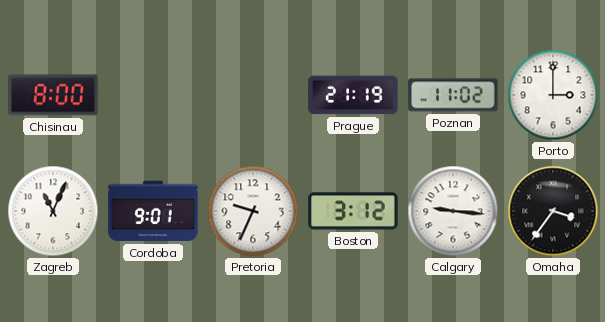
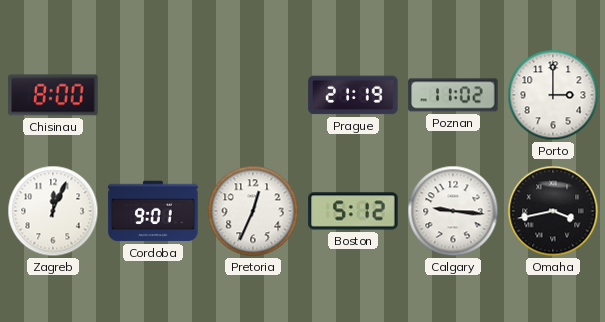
Zagreb: 11:04 -> 12:04
Pretoria: 9:34 -> 12:34
Boston: 3:12 -> 5:12
Omaha: 3:36 -> 3:43
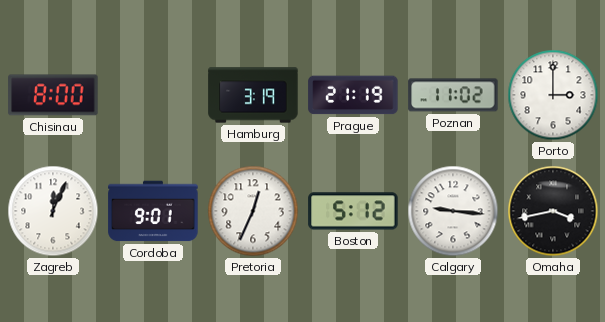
Hamburg: none -> 3:19
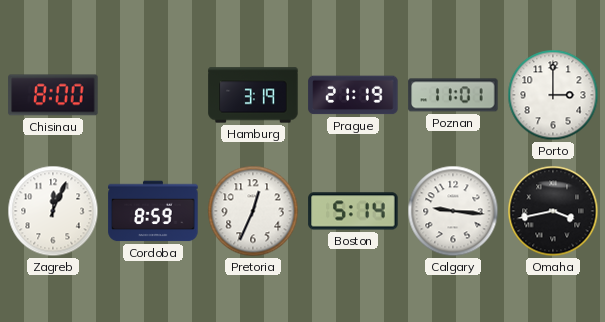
Poznan: 11:02 -> 11:01
Cordoba: 9:01 -> 8:59
Boston: 5:12 -> 5:14
